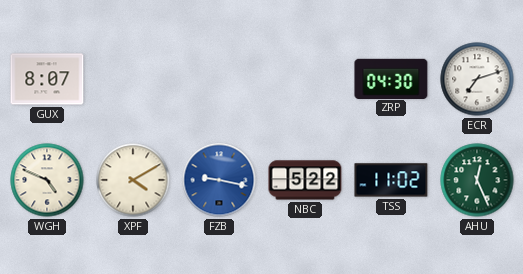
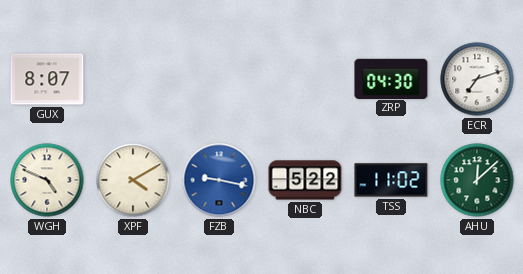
AHU: 12:26 -> 12:08
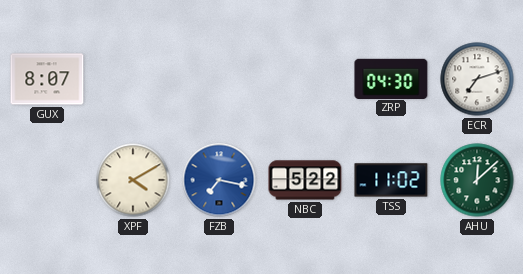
WGH: 4:49 -> none
FZB: 9:17 -> 7:17
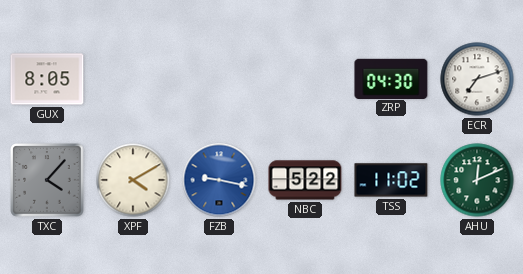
GUX: 8:07 -> 8:05
TXC: none -> 4:07
FZB: 7:17 -> 9:17
AHU: 12:08 -> 12:11
